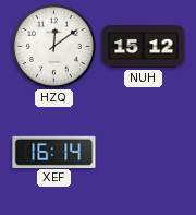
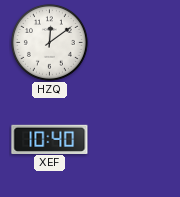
NUH: 15:12 -> none
XEF: 16:14 -> 10:40
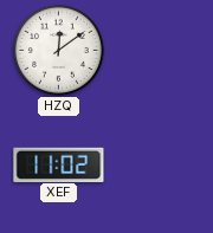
XEF: 10:40 -> 11:02
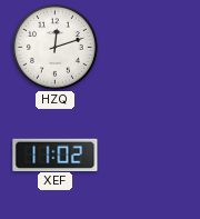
HZQ: 12:09 -> 12:12
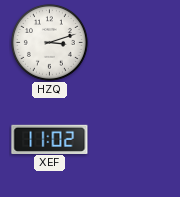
HZQ: 12:12 -> 3:12
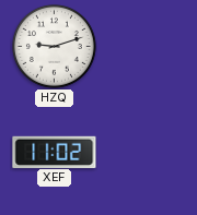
HZQ: 3:12 -> 9:12
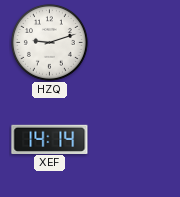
XEF: 11:02 -> 14:14
